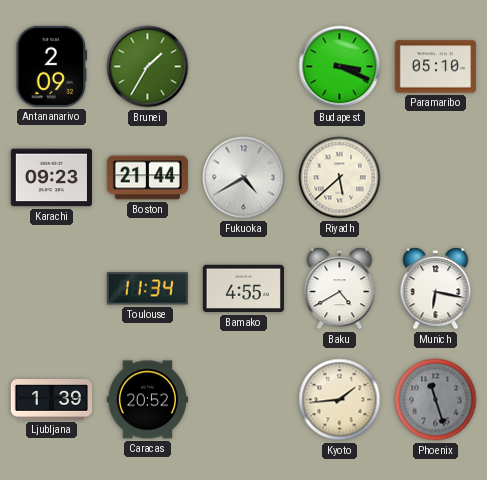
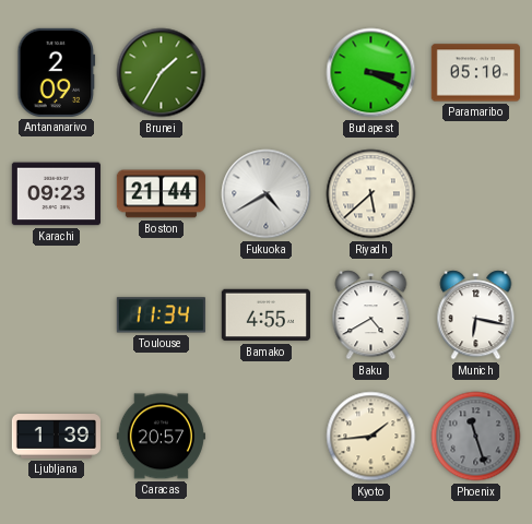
Caracas: 20:52 -> 20:57
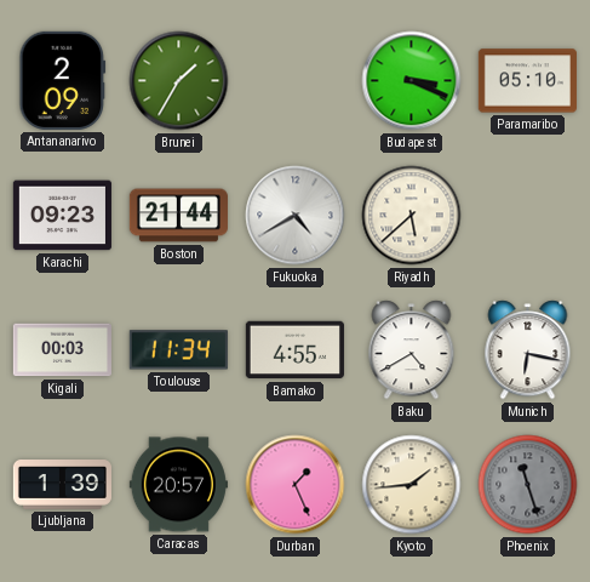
Kigali: none -> 00:03
Durban: none -> 1:26
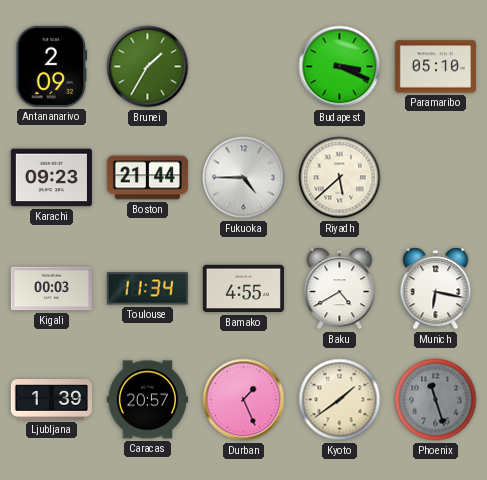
Fukuoka: 4:40 -> 4:45
Kyoto: 1:44 -> 1:39
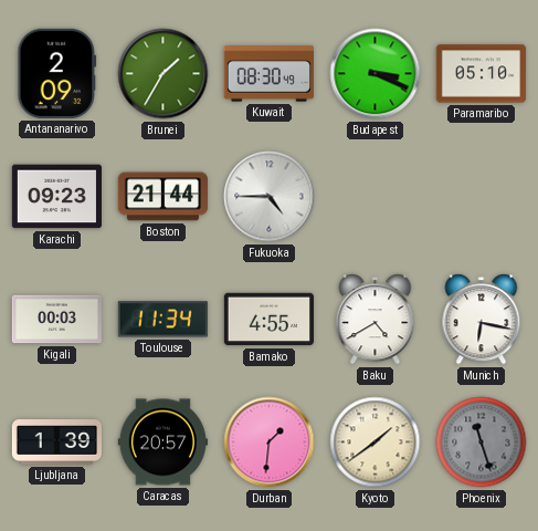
Kuwait: none -> 08:30
Riyadh: 5:38 -> none
Durban: 1:26 -> 1:31
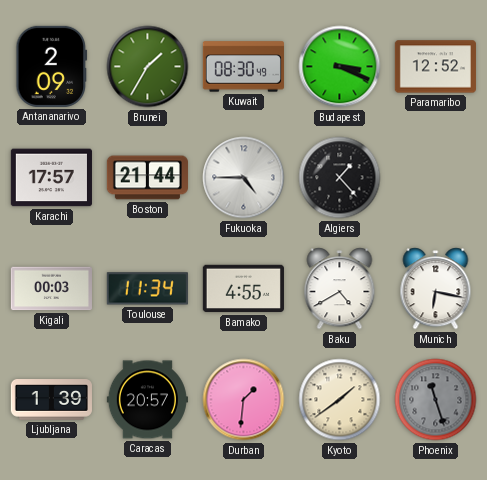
Paramaribo: 05:10 -> 12:52
Karachi: 09:23 -> 17:57
Algiers: none -> 1:23
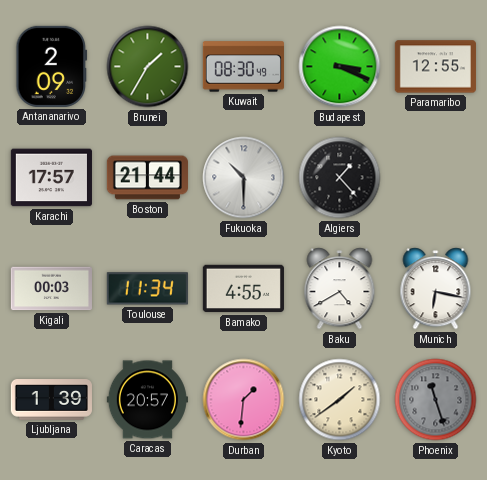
Paramaribo: 12:52 -> 12:55
Fukuoka: 4:45 -> 10:30
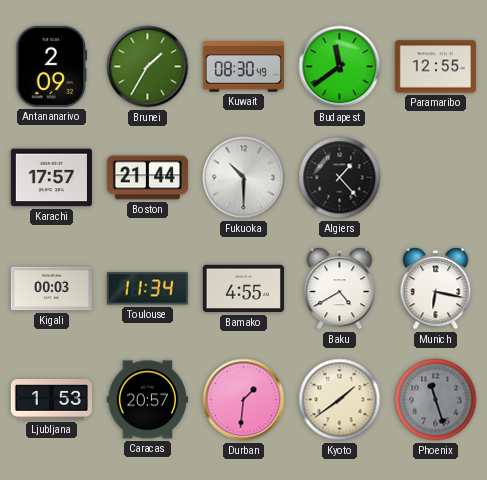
Budapest: 3:19 -> 11:39
Ljubljana: 1:39 -> 1:53
